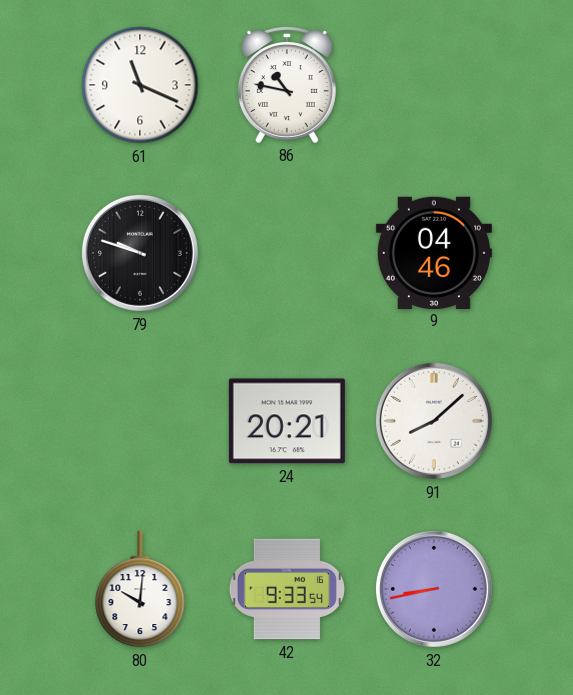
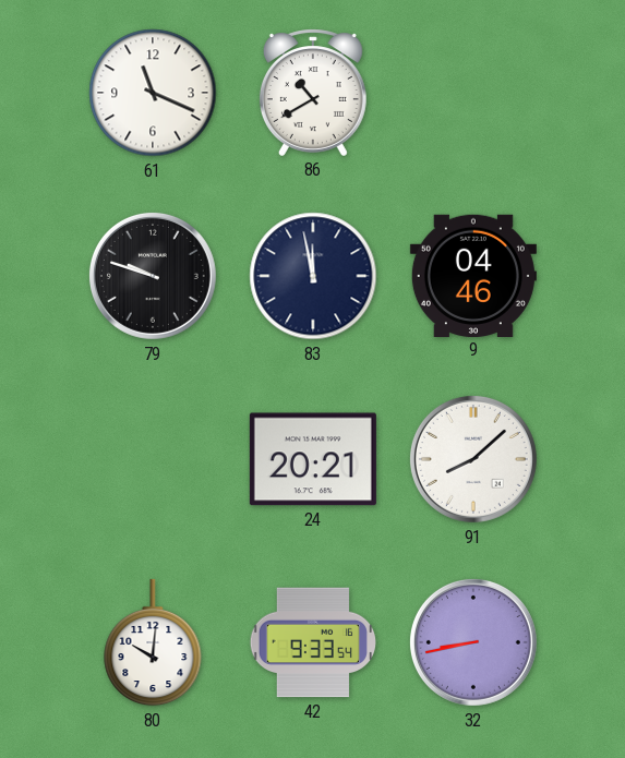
86: 10:47 -> 10:40
83: none -> 11:58
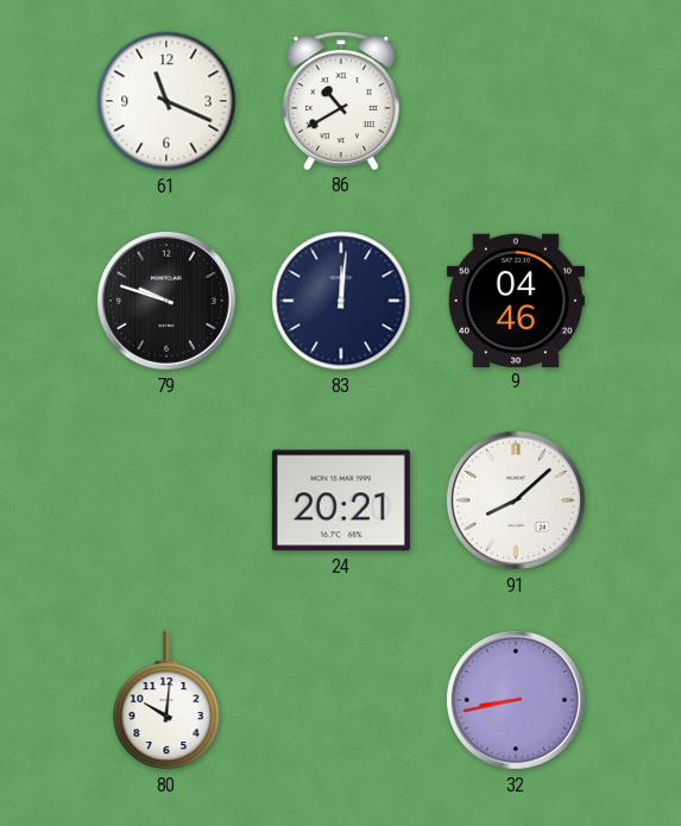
83: 11:58 -> 12:01
42: 9:33 -> none
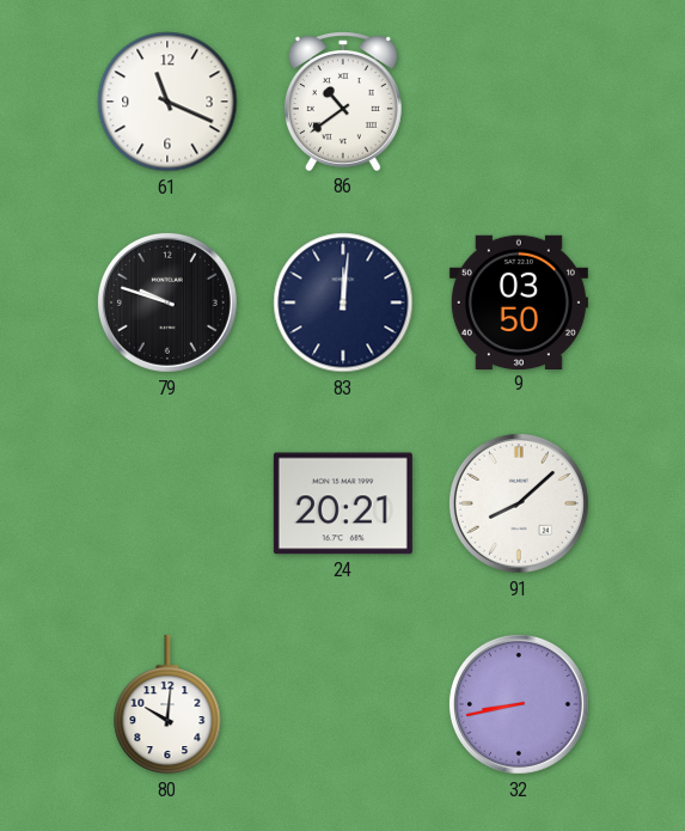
86: 10:40 -> 10:39
9: 04:46 -> 03:50
